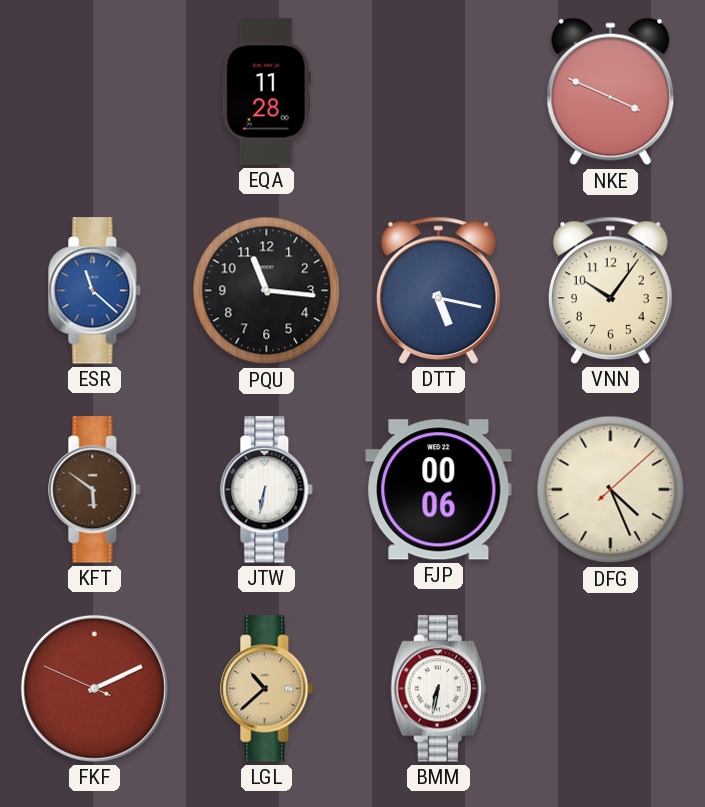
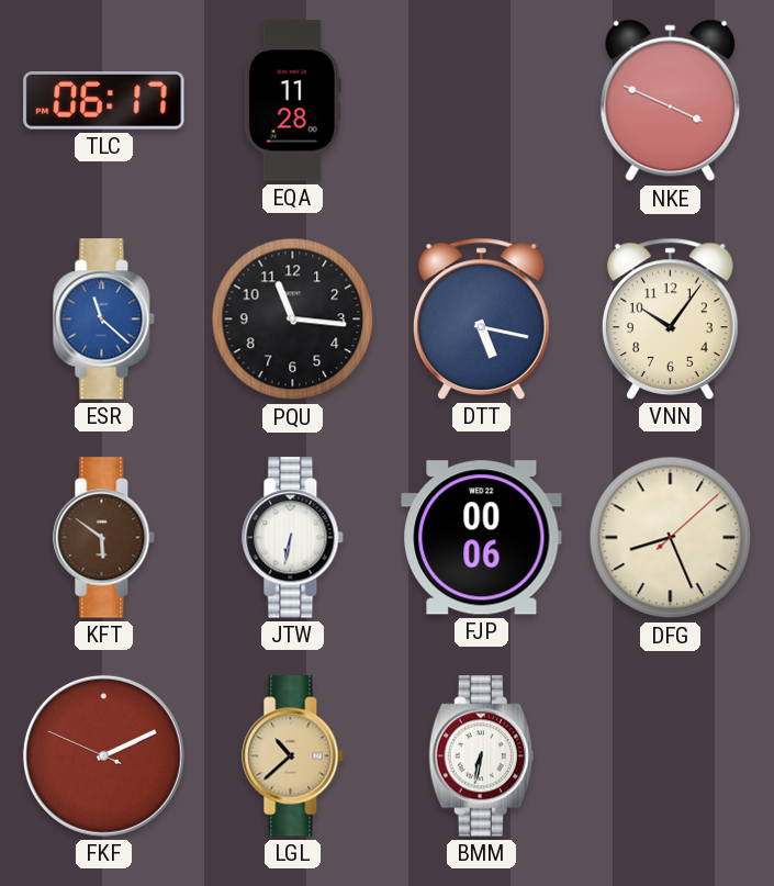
TLC: none -> 06:17
DFG: 4:26 -> 8:26
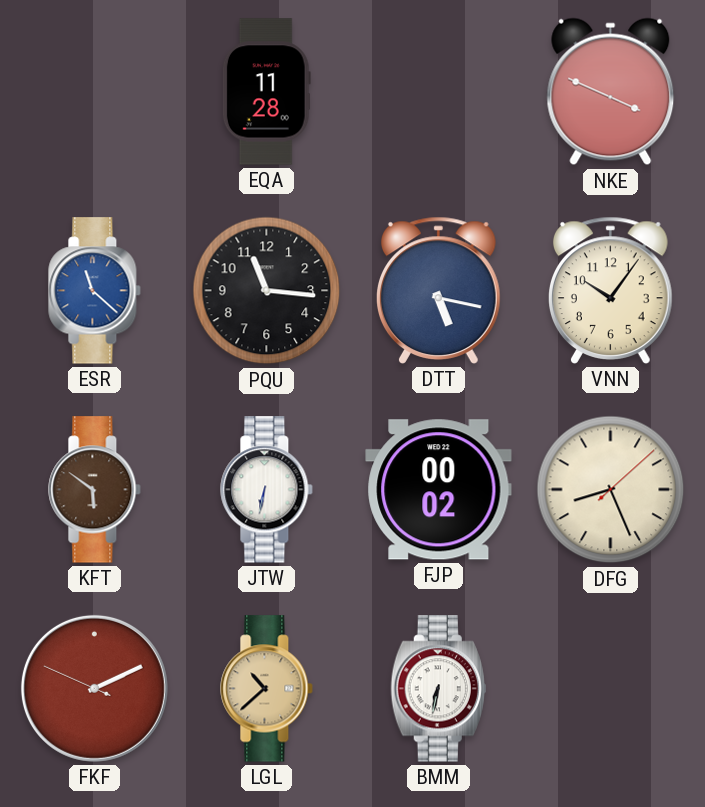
TLC: 06:17 -> none
FJP: 00:06 -> 00:02
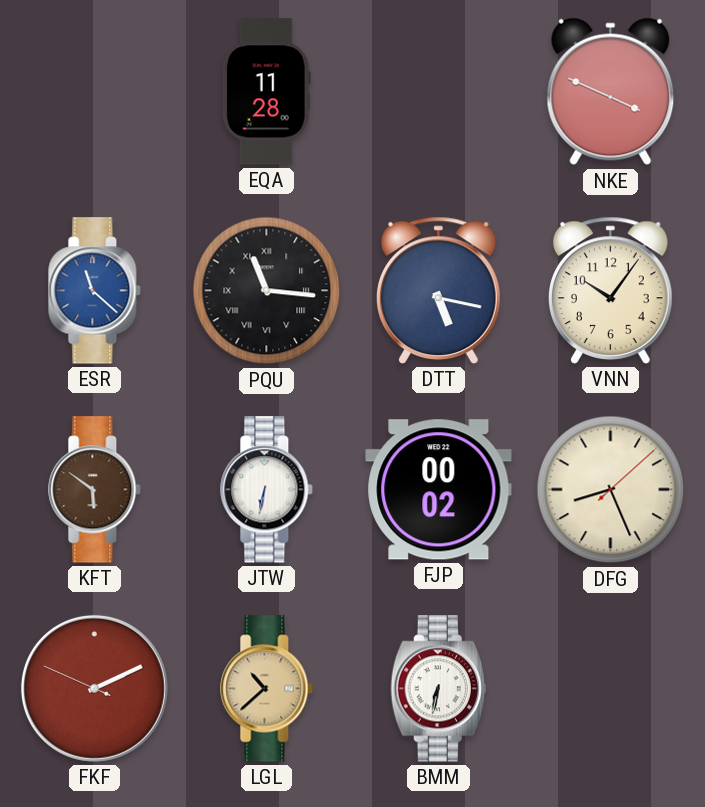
PQU numerals: Arabic -> Roman
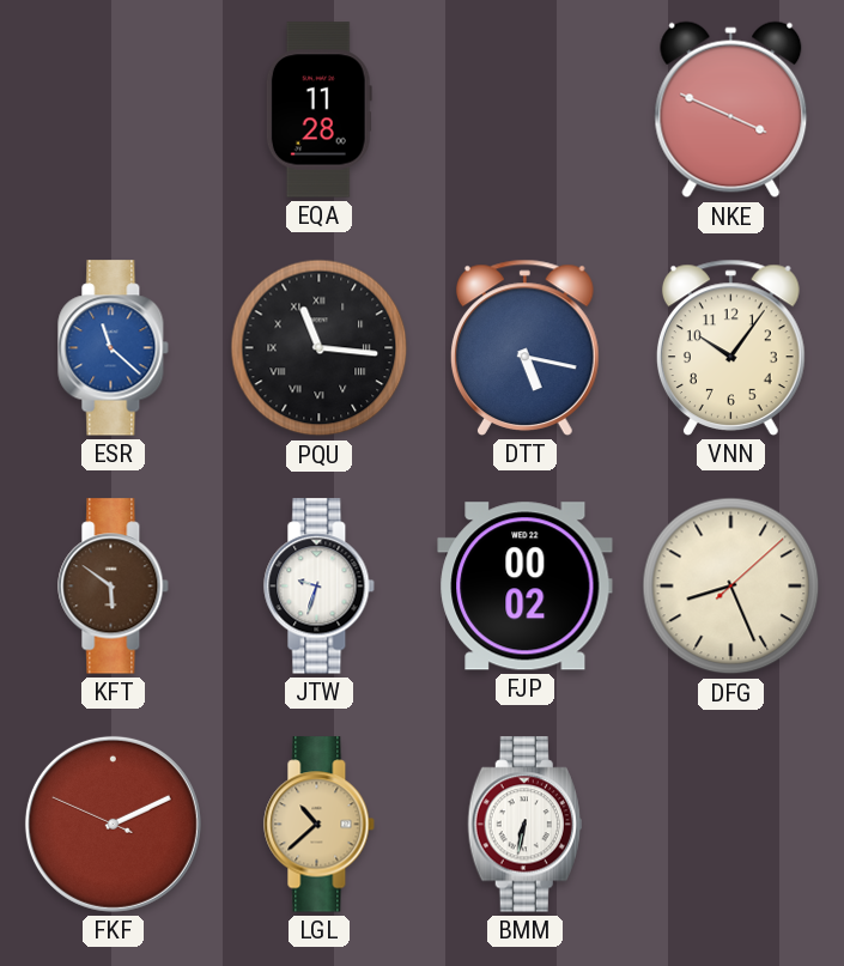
JTW: 6:32 -> 9:33
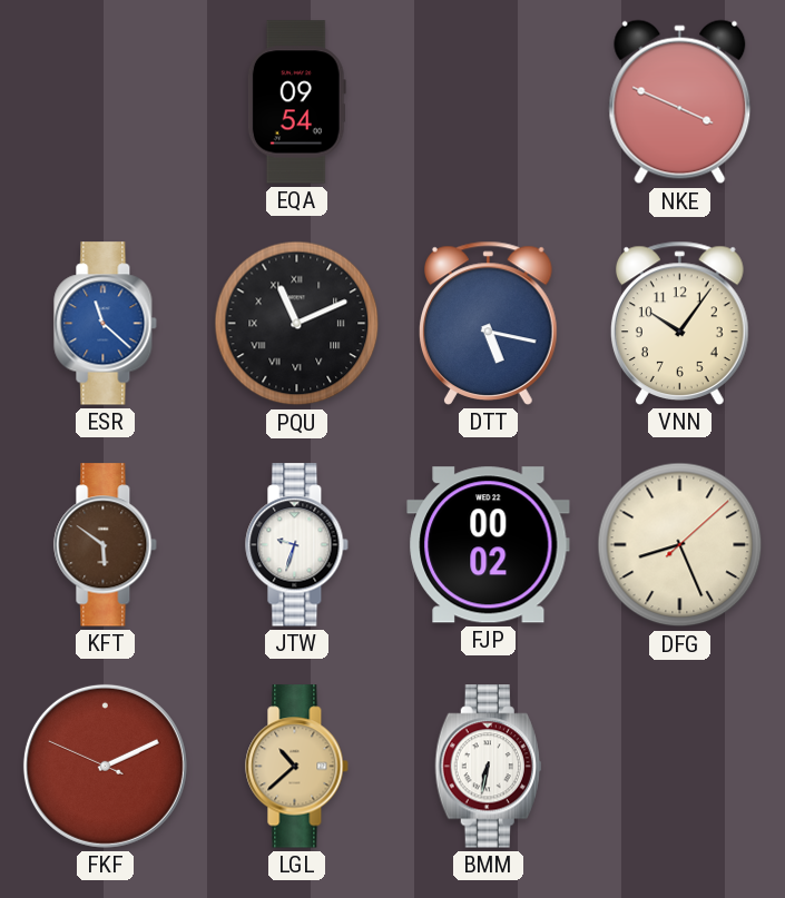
EQA: 11:28 -> 09:54
PQU: 11:16 -> 11:11
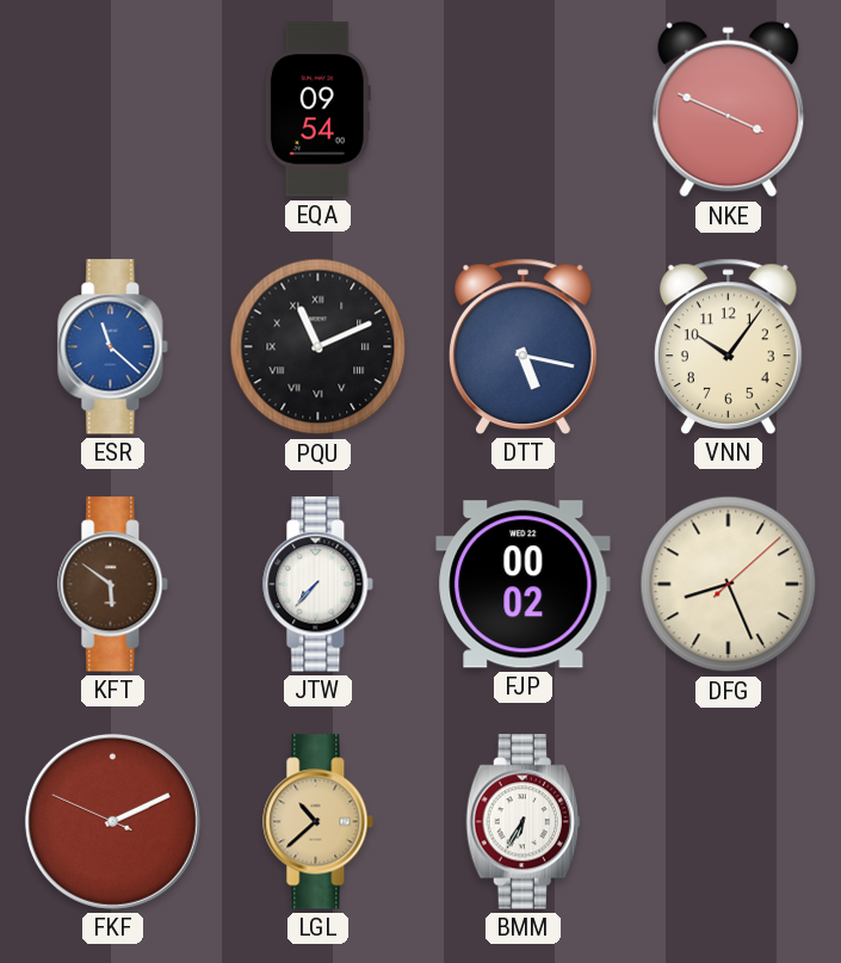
JTW: 9:33 -> 7:37
BMM: 6:32 -> 6:35
